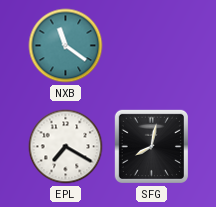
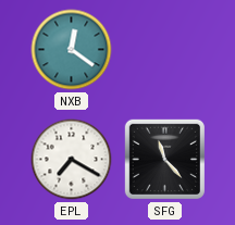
NXB: 11:21 -> 12:21
SFG: 8:02 -> 11:23
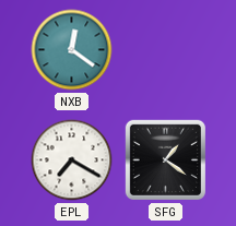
SFG: 11:23 -> 1:21
